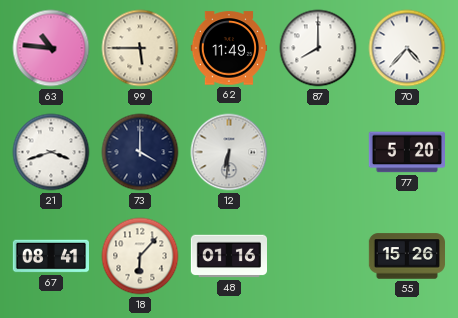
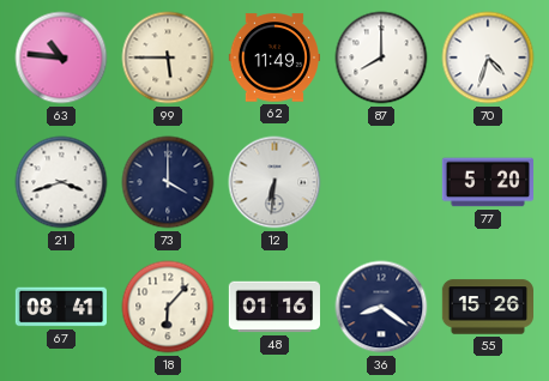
70: 4:37 -> 4:33
36: none -> 8:21
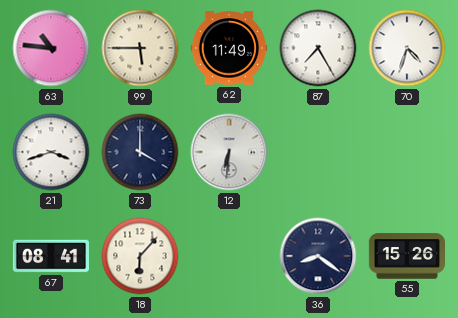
87: 8:00 -> 7:25
77: 5:20 -> none
48: 01:16 -> none
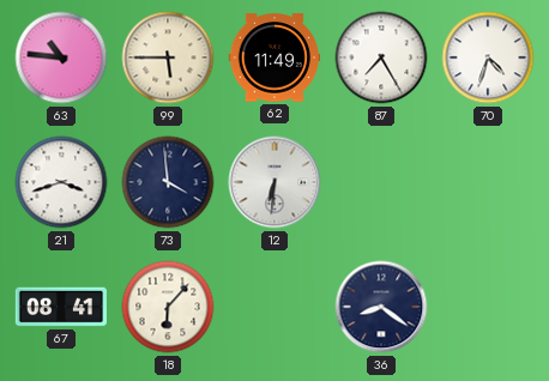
73: 4:00 -> 3:59
55: 15:26 -> none
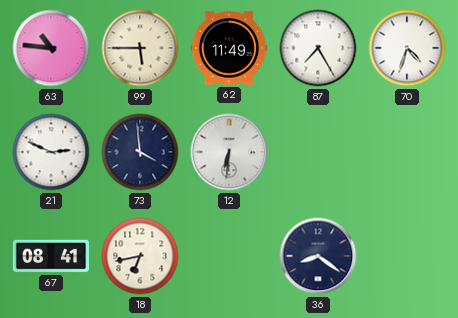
21: 3:42 -> 2:49
18: 6:07 -> 6:43
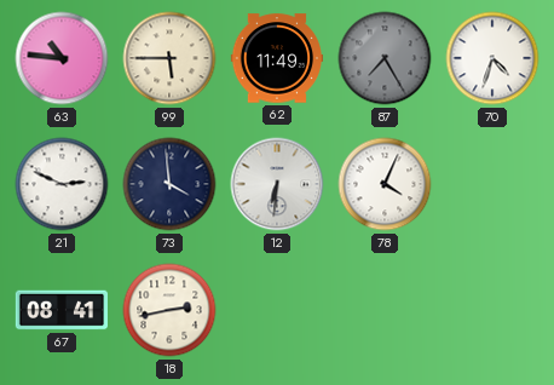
87 dial: white -> grey
78: none -> 4:04
18: 6:43 -> 2:43
36: 8:21 -> none
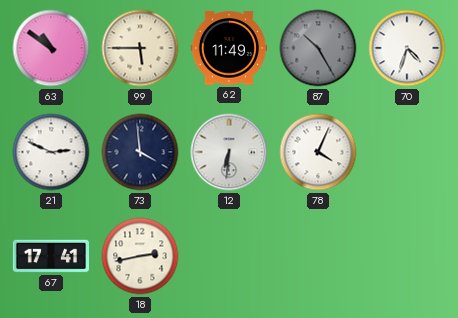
63: 10:46 -> 10:51
87: 7:25 -> 10:25
67: 08:41 -> 17:41
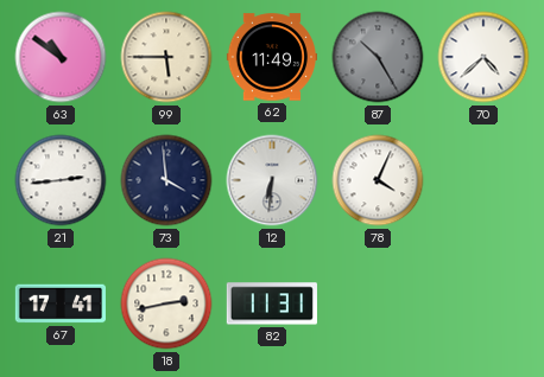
70: 4:33 -> 4:38
21: 2:49 -> 2:44
82: none -> 11:31
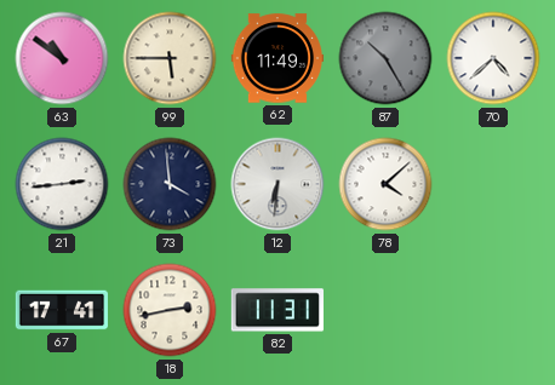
78: 4:04 -> 4:08
